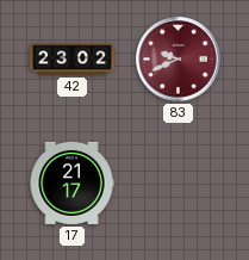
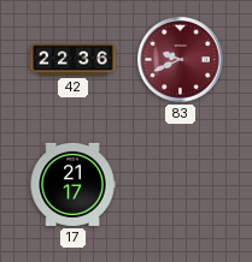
42: 23:02 -> 22:36
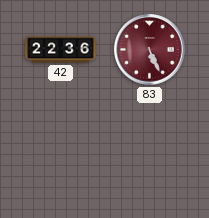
83: 9:41 -> 5:26
17: 21:17 -> none
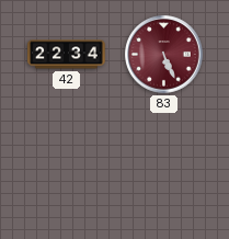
42: 22:36 -> 22:34
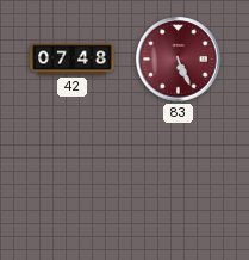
42: 22:34 -> 07:48
